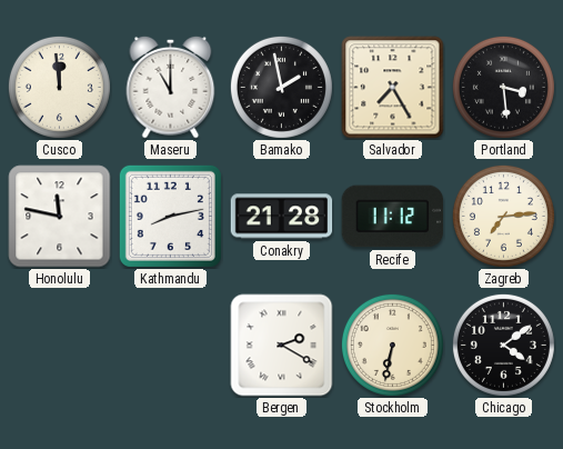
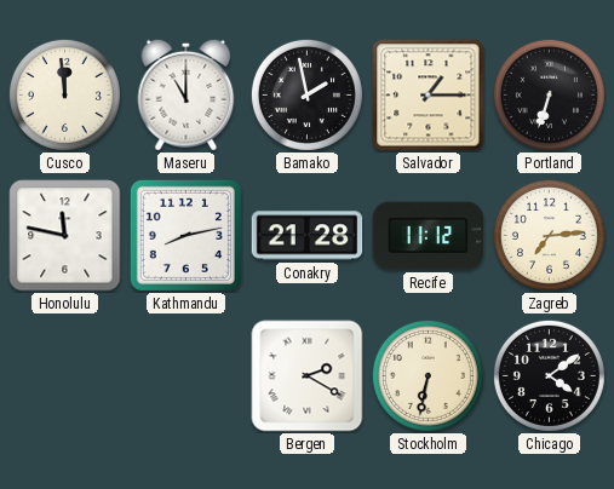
Salvador: 7:25 -> 1:15
Portland: 3:29 -> 6:33
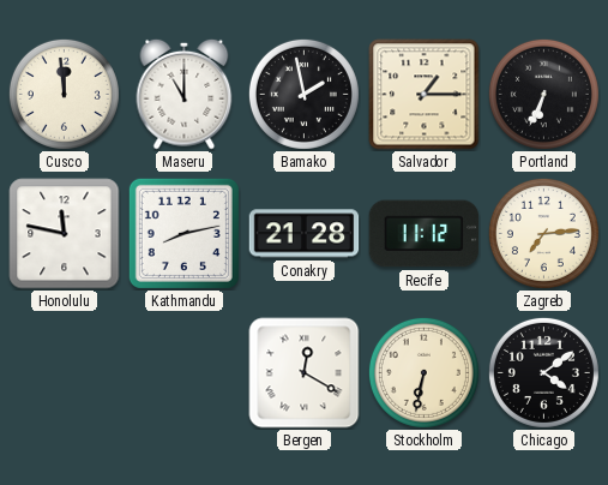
Portland: 6:33 -> 6:34
Bergen: 2:20 -> 12:20
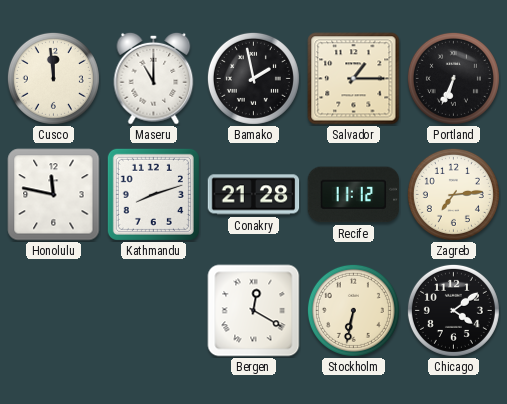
Kathmandu: 8:13 -> 8:12
